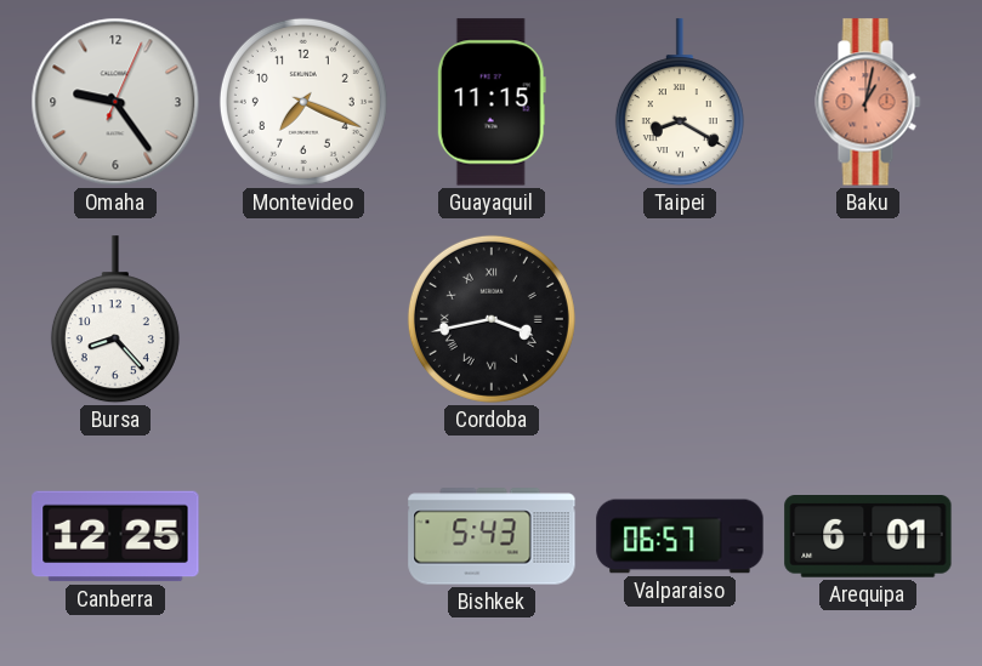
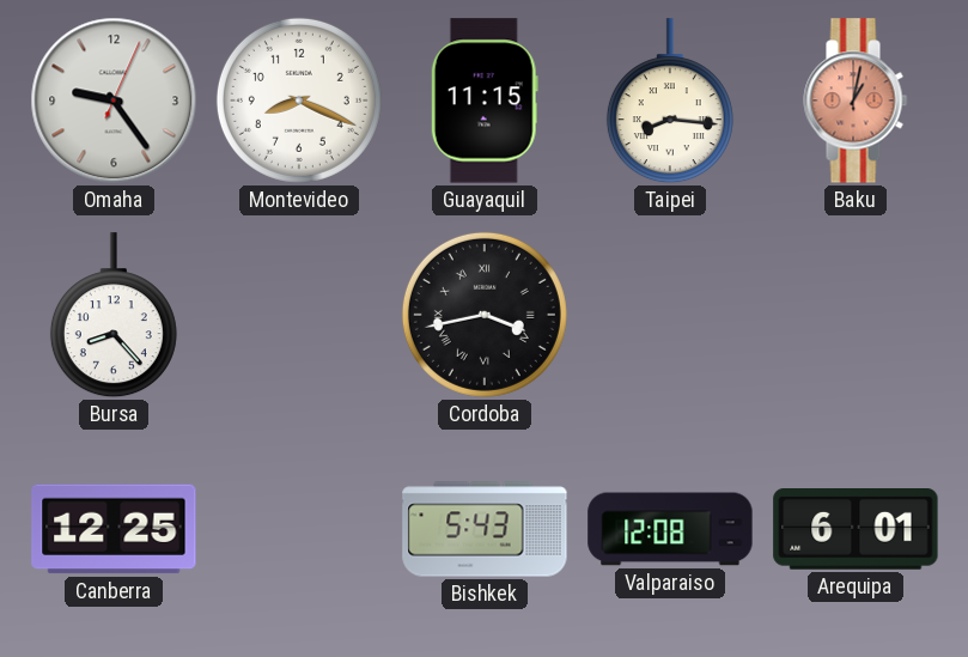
Montevideo: 7:19 -> 8:19
Taipei: 8:20 -> 8:16
Valparaiso: 06:57 -> 12:08
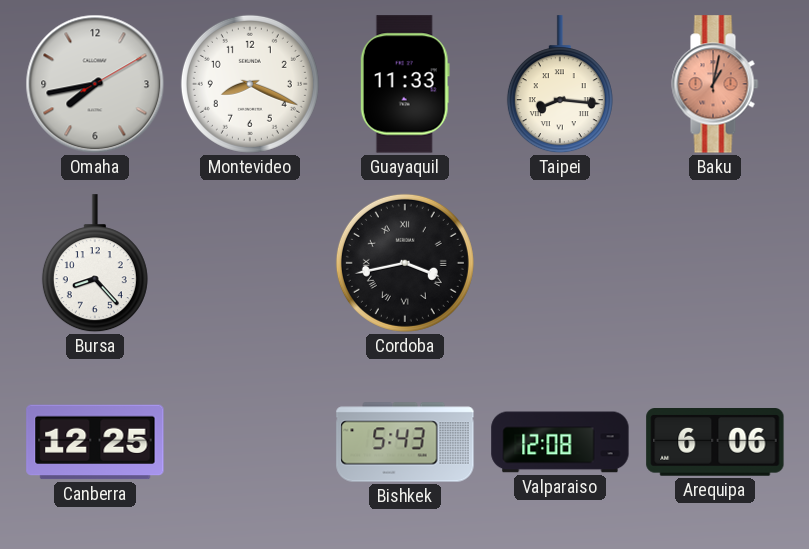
Omaha: 9:24 -> 7:43
Guayaquil: 11:15 -> 11:33
Arequipa: 6:01 -> 6:06
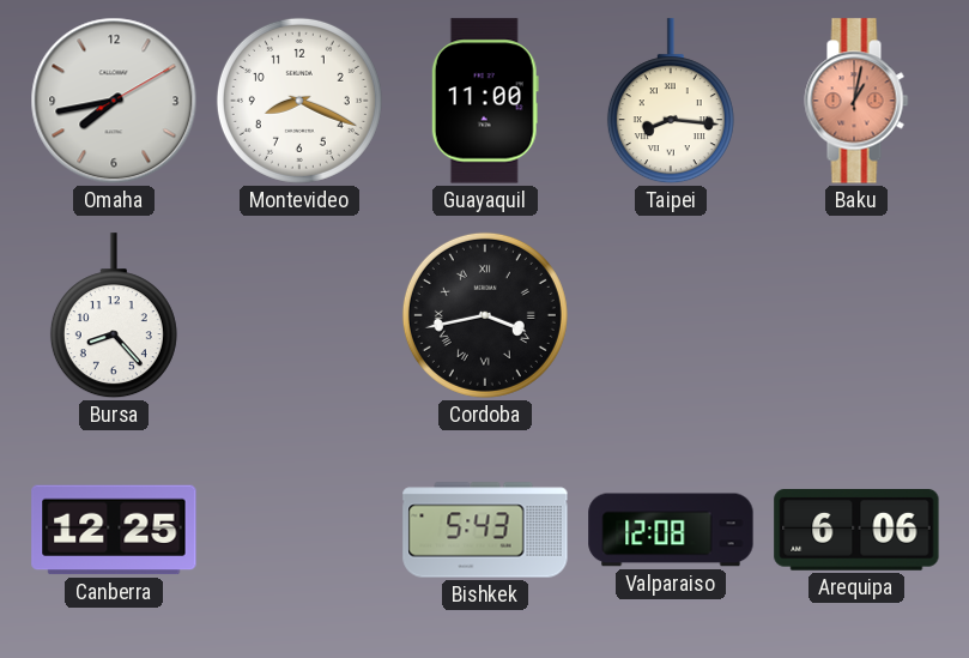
Guayaquil: 11:33 -> 11:00
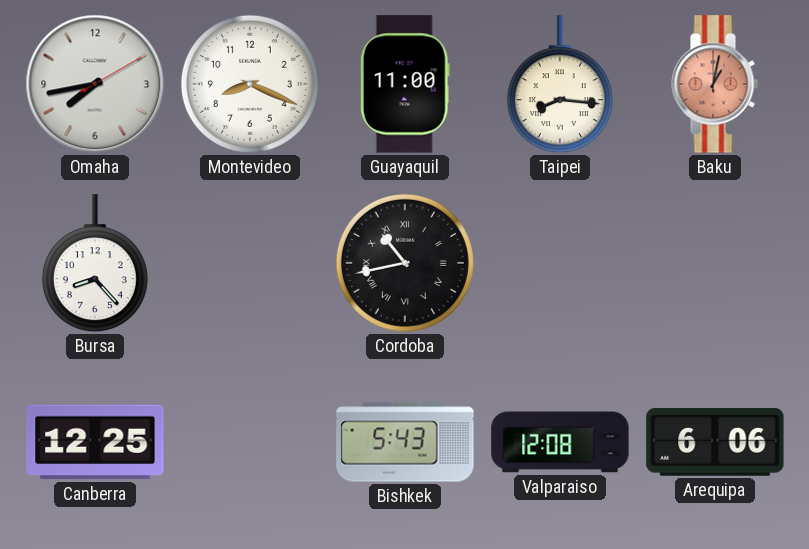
Cordoba: 3:43 -> 10:43
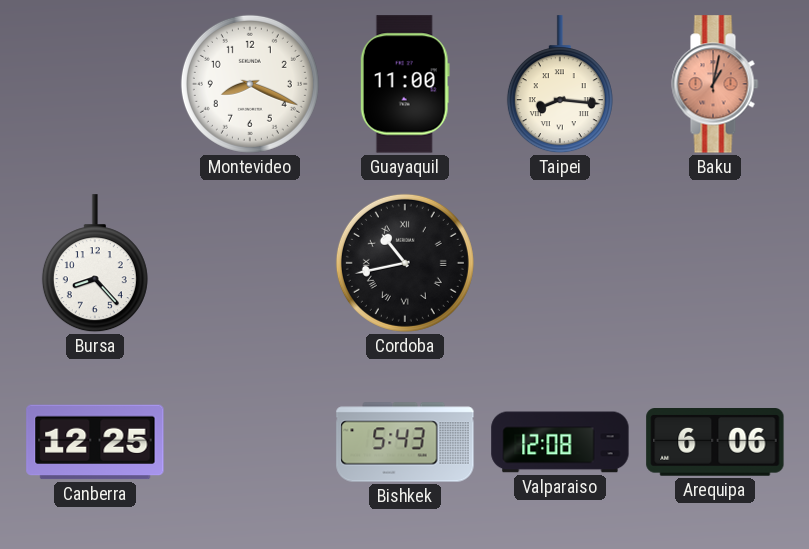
Omaha: 7:43 -> none
